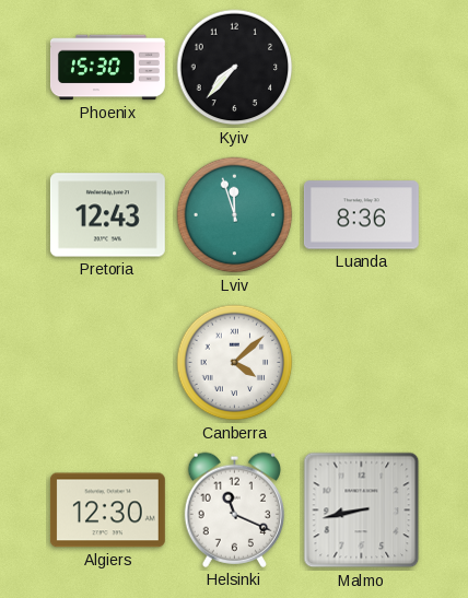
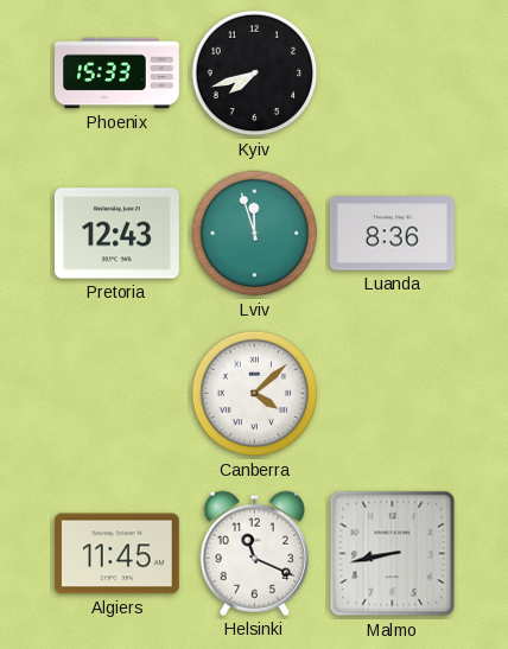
Phoenix: 15:30 -> 15:33
Kyiv: 7:37 -> 7:42
Algiers: 12:30 -> 11:45
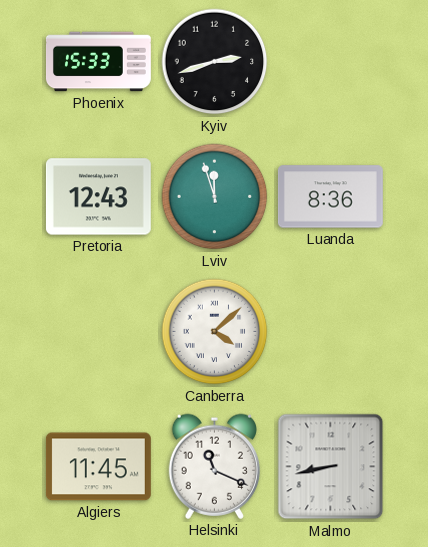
Kyiv: 7:42 -> 2:42
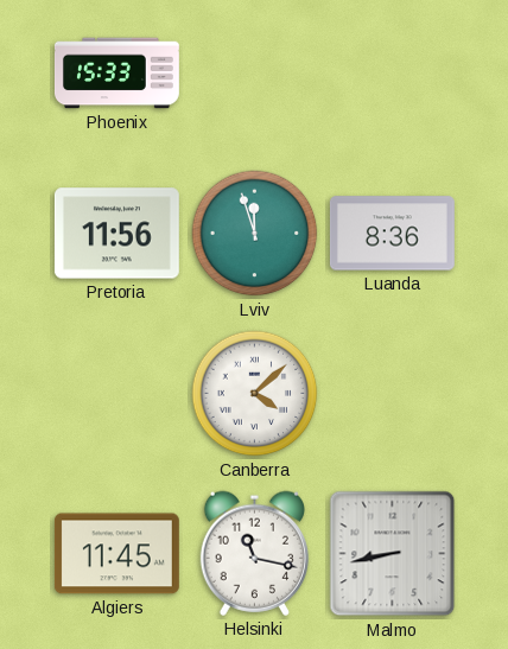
Kyiv: 2:42 -> none
Pretoria: 12:43 -> 11:56
Helsinki: 11:19 -> 11:17
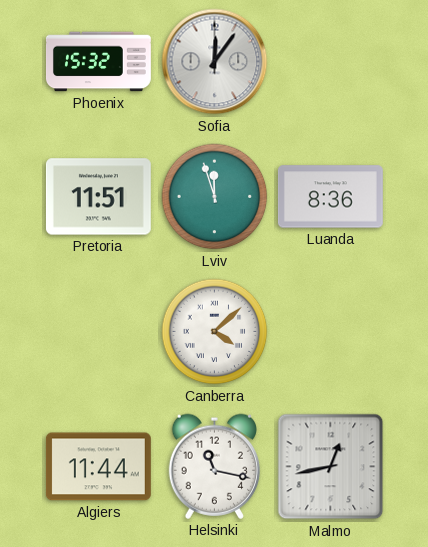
Phoenix: 15:33 -> 15:32
Sofia: none -> 12:06
Pretoria: 11:56 -> 11:51
Algiers: 11:45 -> 11:44
Malmo: 8:43 -> 12:43
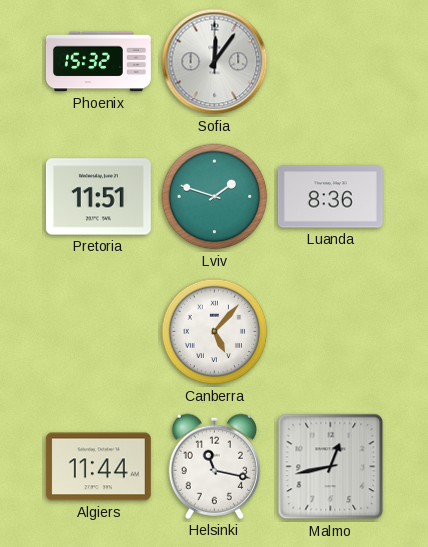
Lviv: 11:57 -> 1:48
Canberra: 4:08 -> 5:07
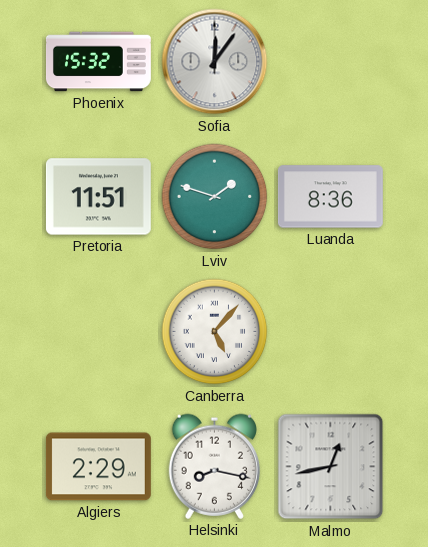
Algiers: 11:44 -> 2:29
Helsinki: 11:17 -> 8:17
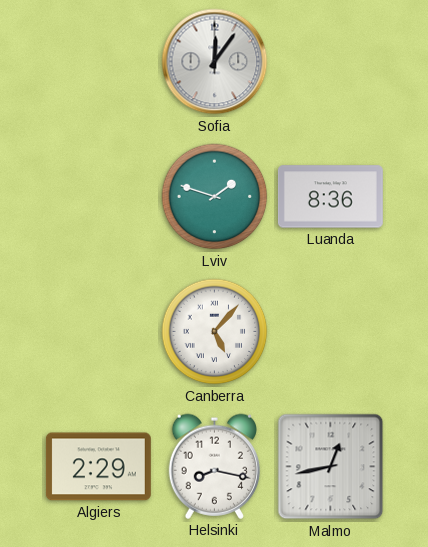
Phoenix: 15:32 -> none
Pretoria: 11:51 -> none
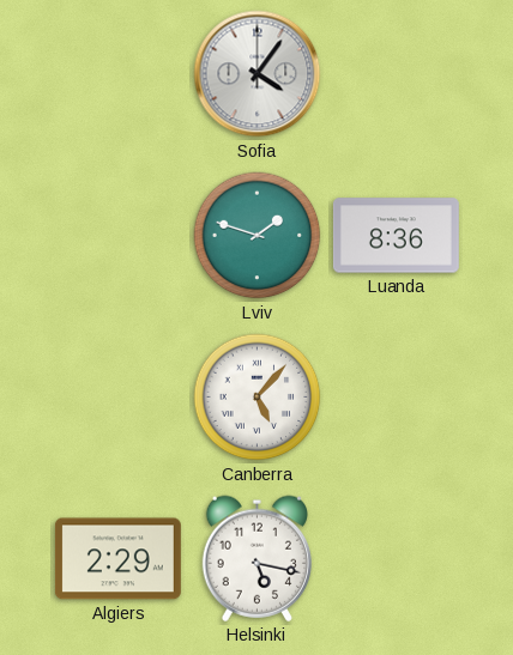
Sofia: 12:06 -> 4:06
Helsinki: 8:17 -> 5:17
Malmo: 12:43 -> none
